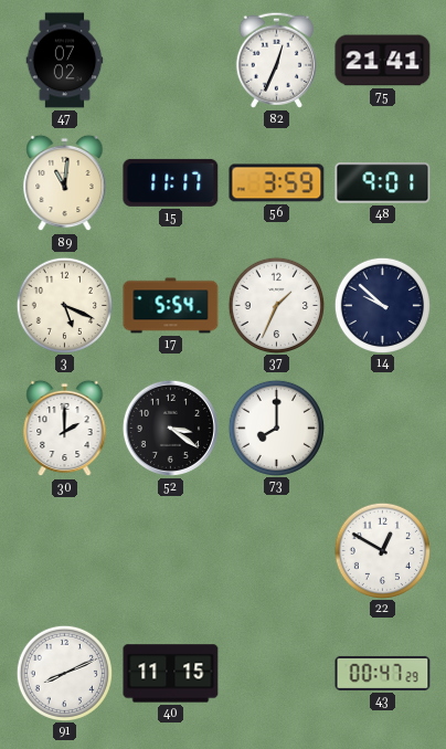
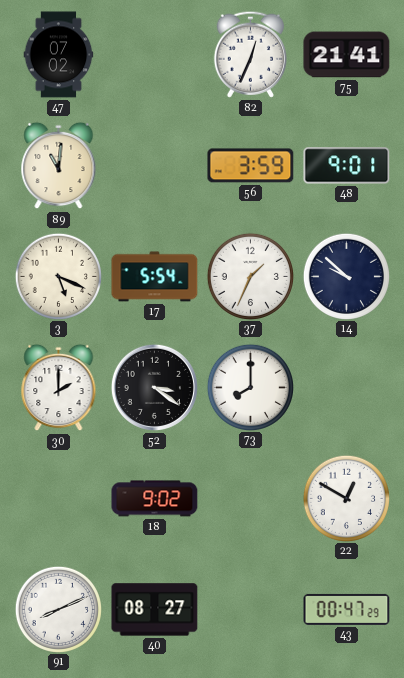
15: 11:17 -> none
18: none -> 9:02
40: 11:15 -> 08:27
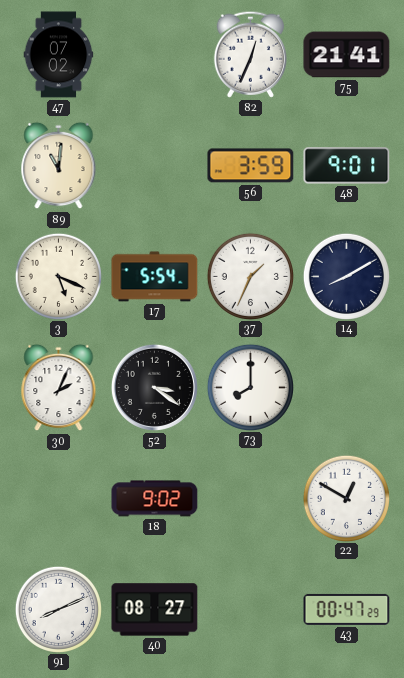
14: 9:52 -> 8:10
30: 2:00 -> 2:04
